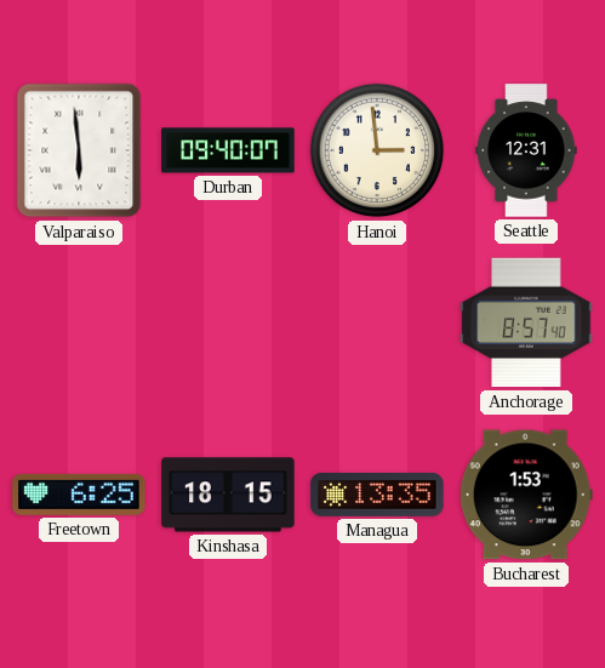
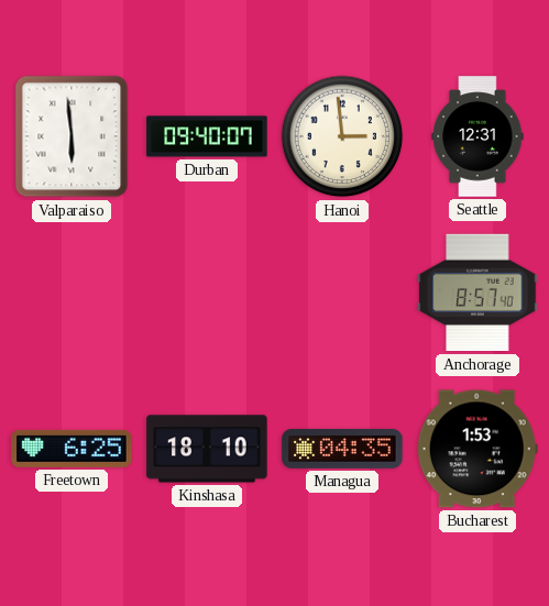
Kinshasa: 18:15 -> 18:10
Managua: 13:35 -> 04:35
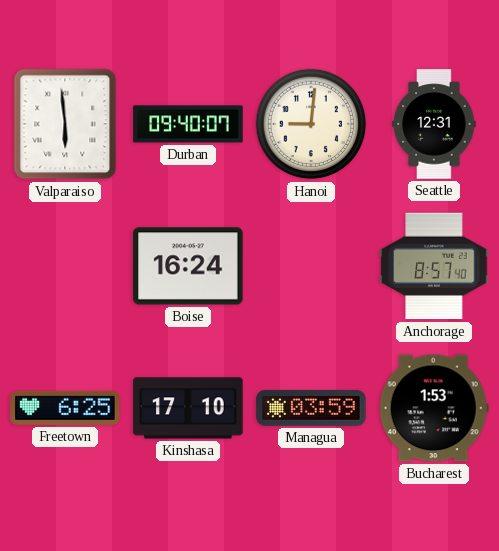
Hanoi: 2:59 -> 9:01
Boise: none -> 16:24
Kinshasa: 18:10 -> 17:10
Managua: 04:35 -> 03:59
